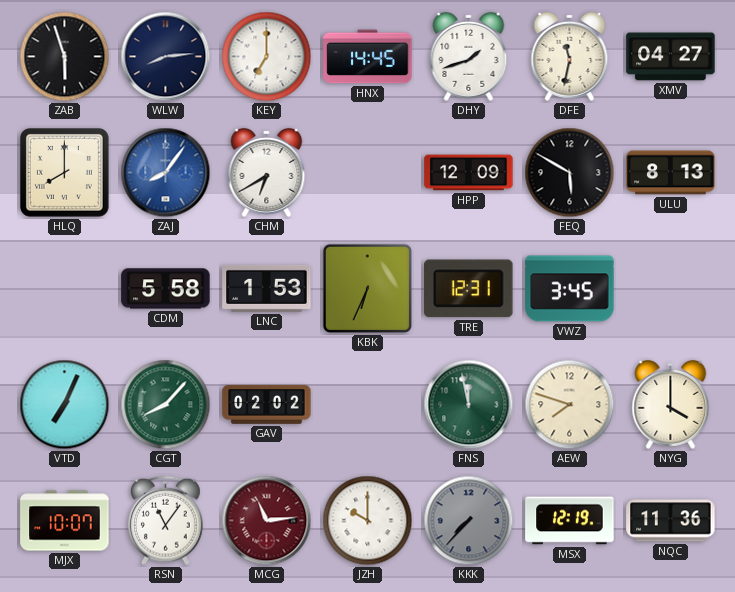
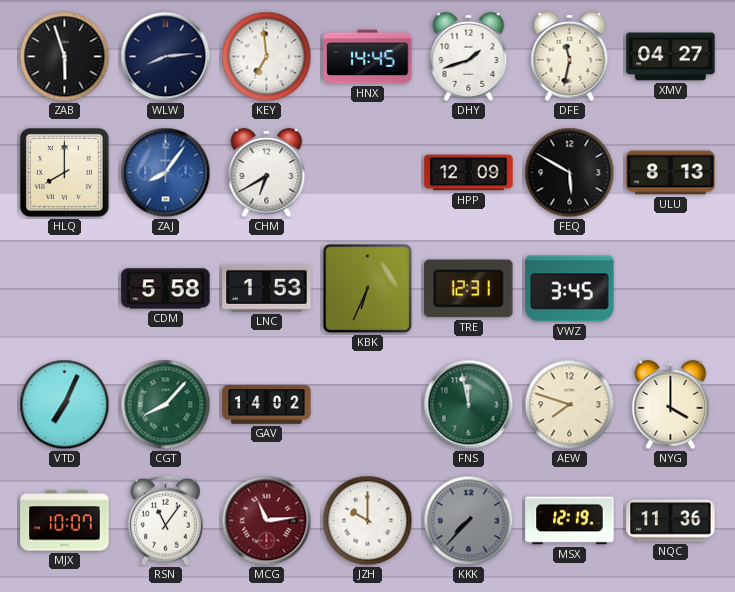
KEY: 7:00 -> 6:59
GAV: 02:02 -> 14:02
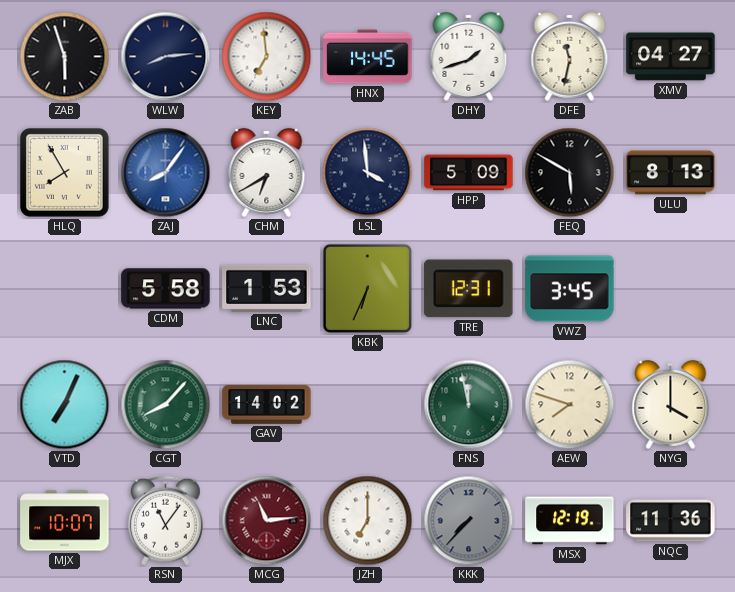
HLQ: 8:00 -> 7:55
LSL: none -> 3:59
HPP: 12:09 -> 5:09
JZH: 10:00 -> 7:00
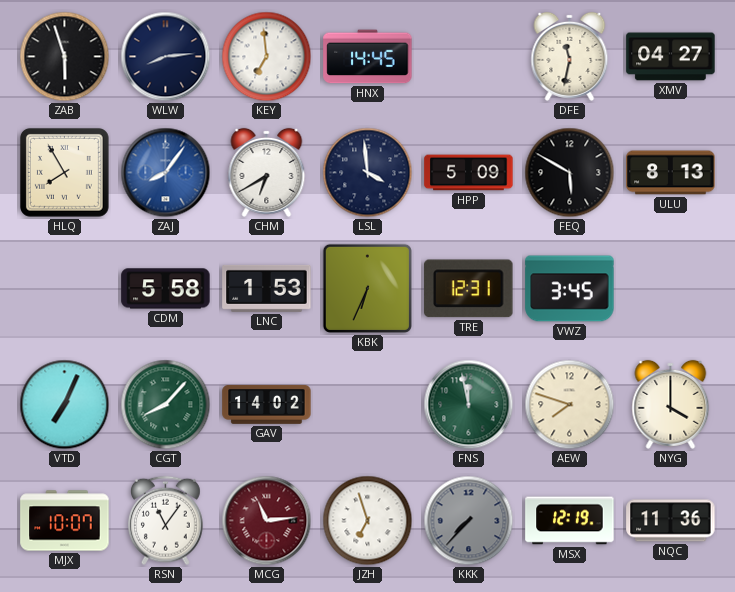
DHY: 1:42 -> none
JZH: 7:00 -> 6:57
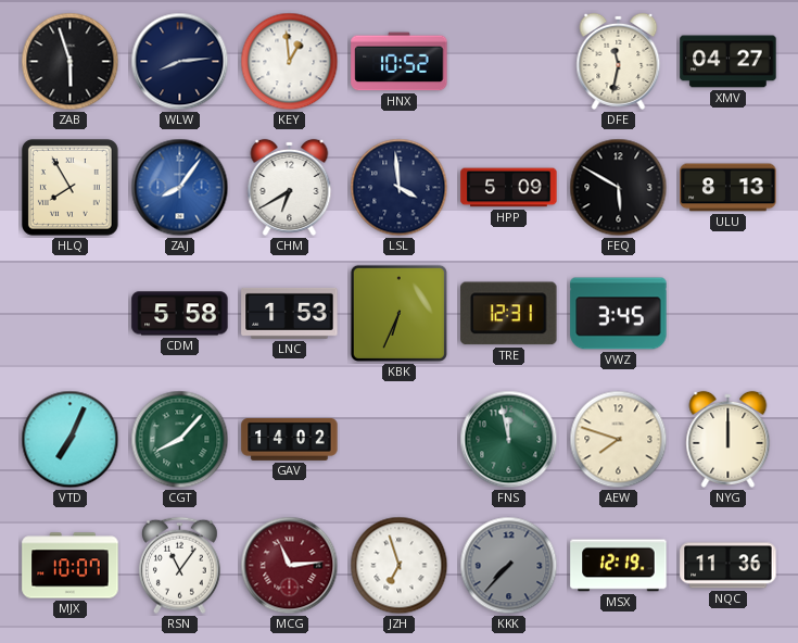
KEY: 6:59 -> 12:59
HNX: 14:45 -> 10:52
NYG: 4:00 -> 12:00
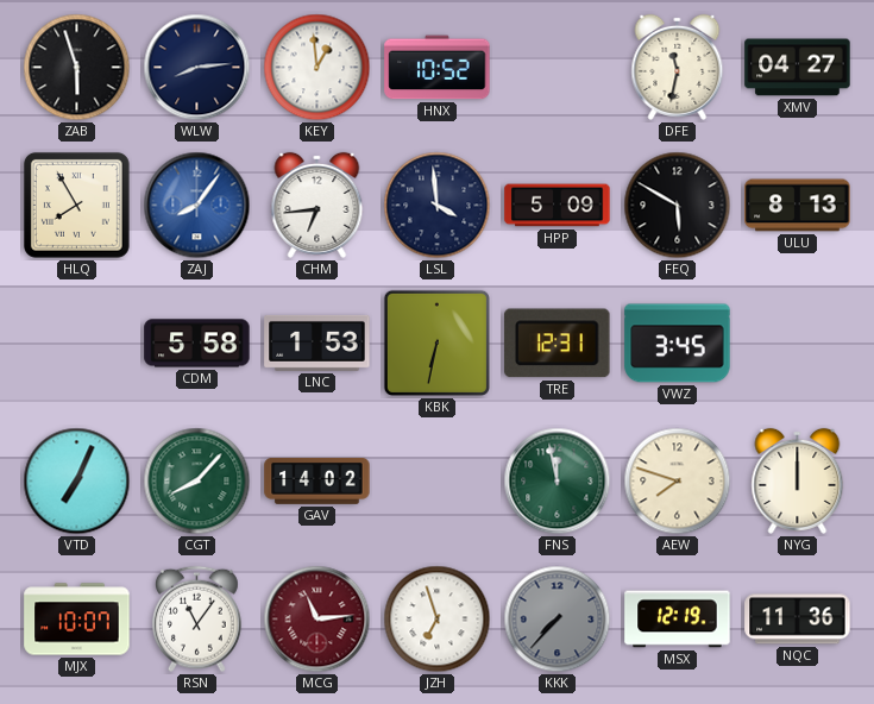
CHM: 6:40 -> 6:44
KBK: 6:34 -> 6:32
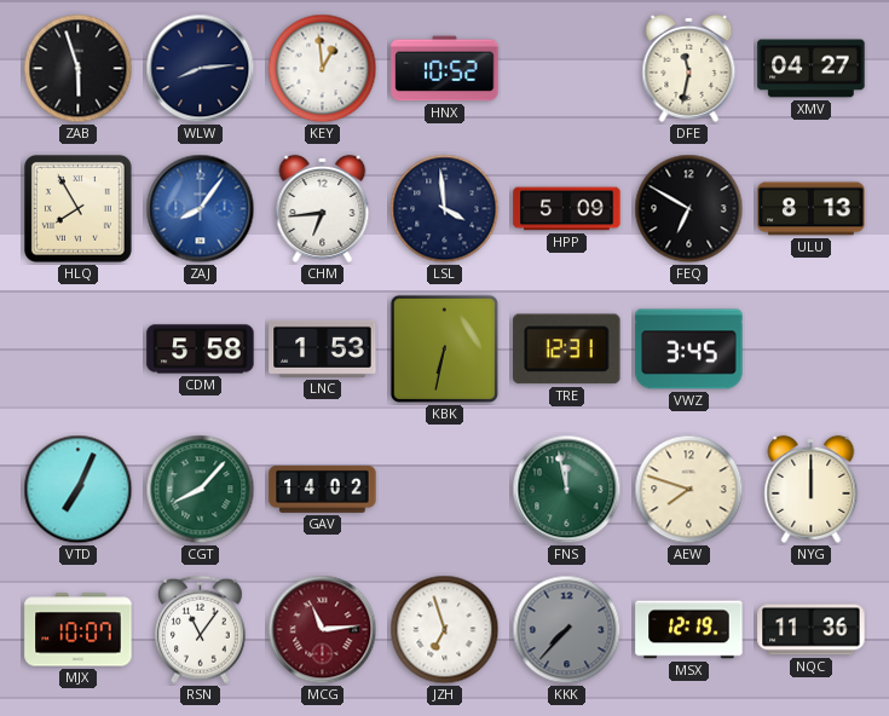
FEQ: 5:50 -> 6:50
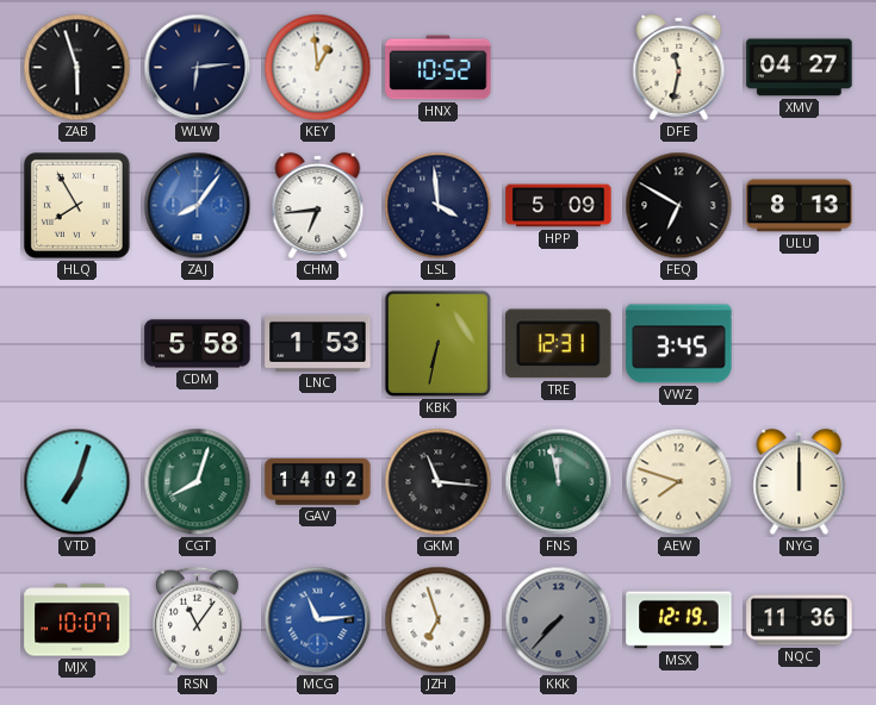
WLW: 8:14 -> 6:14
VTD: 7:04 -> 7:03
CGT: 8:07 -> 8:03
GKM: none -> 11:16
MCG dial: burgundy -> blue
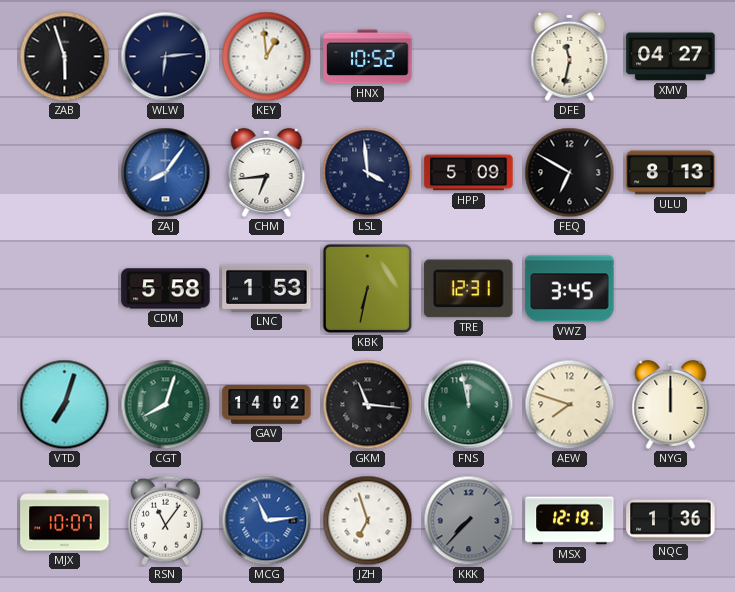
HLQ: 7:55 -> none
NQC: 11:36 -> 1:36
